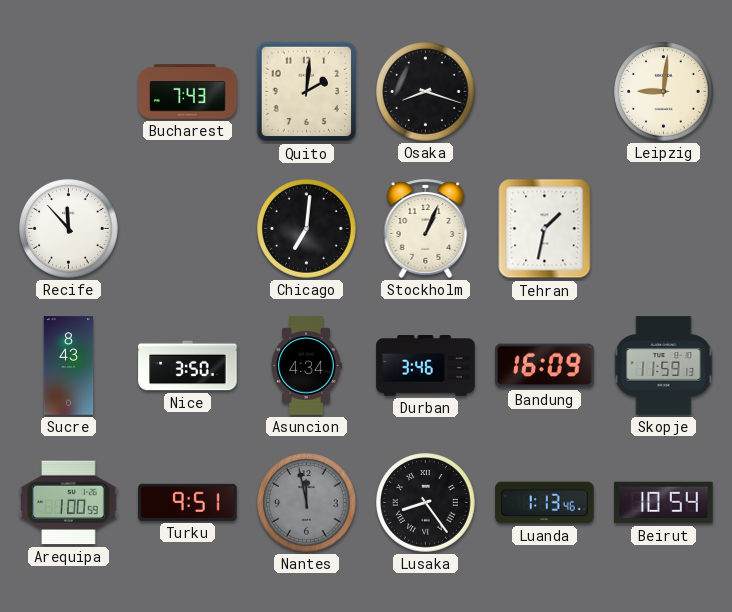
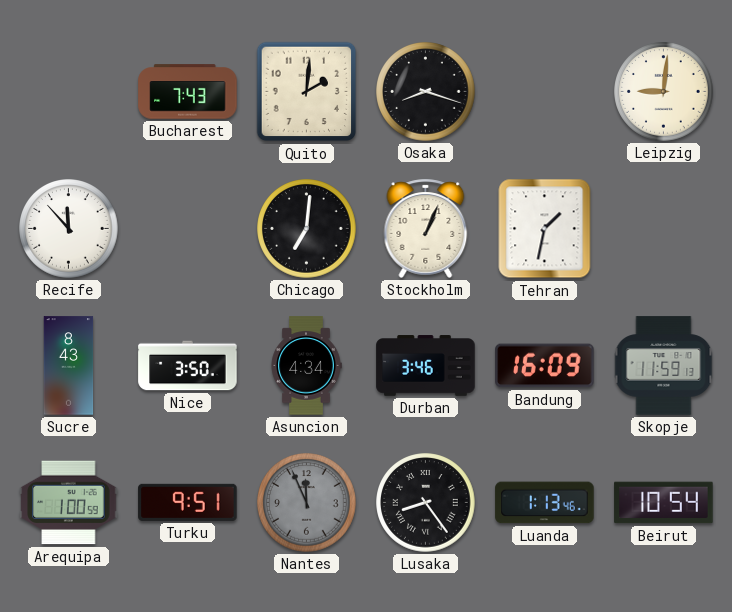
Nantes: 11:58 -> 11:56
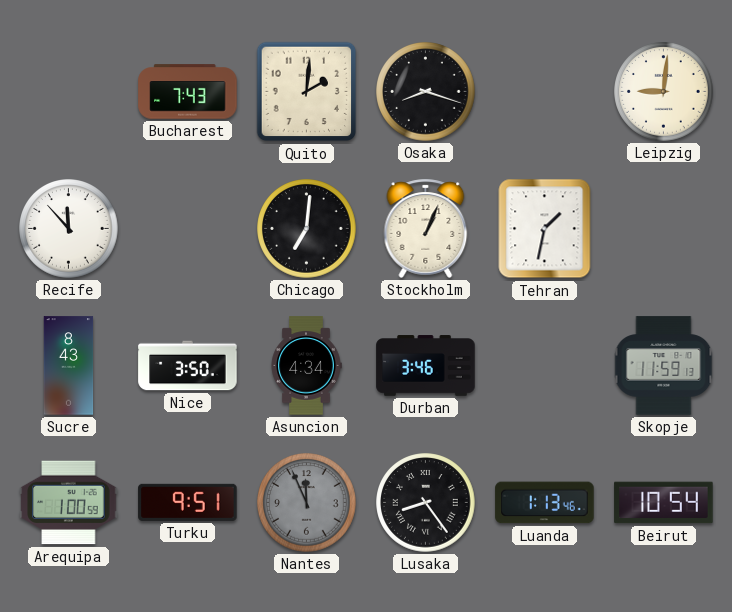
Bandung: 16:09 -> none
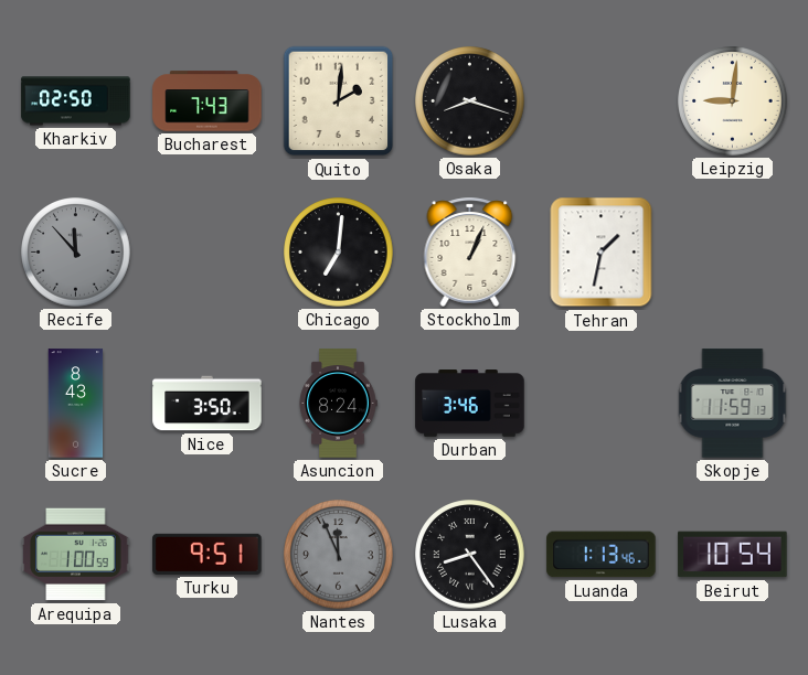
Kharkiv: none -> 02:50
Recife dial: white -> grey
Asuncion: 4:34 -> 8:24
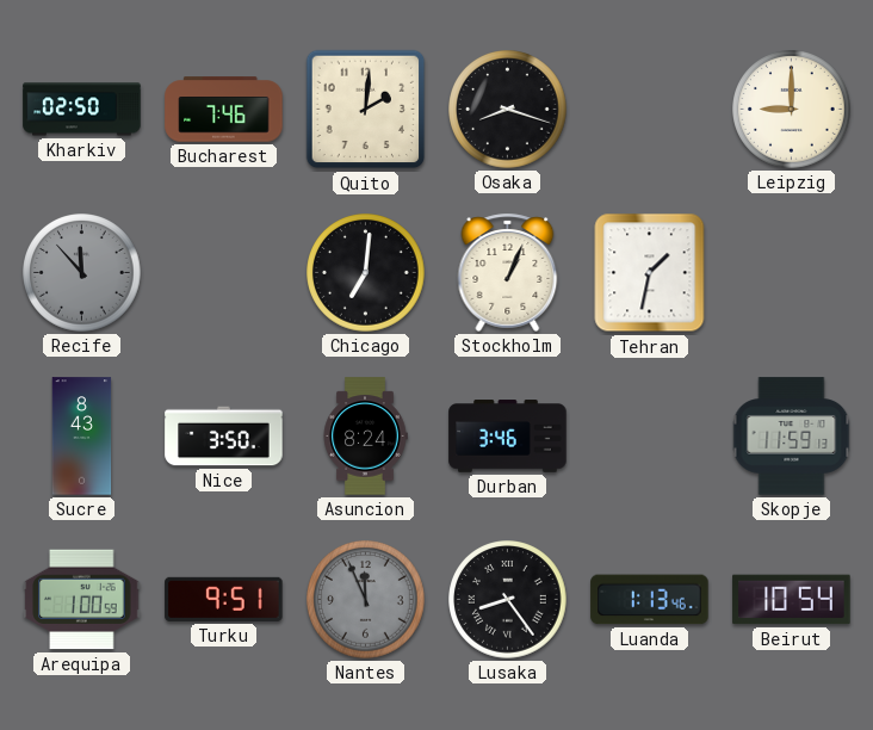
Bucharest: 7:43 -> 7:46
Leipzig: 9:01 -> 9:00
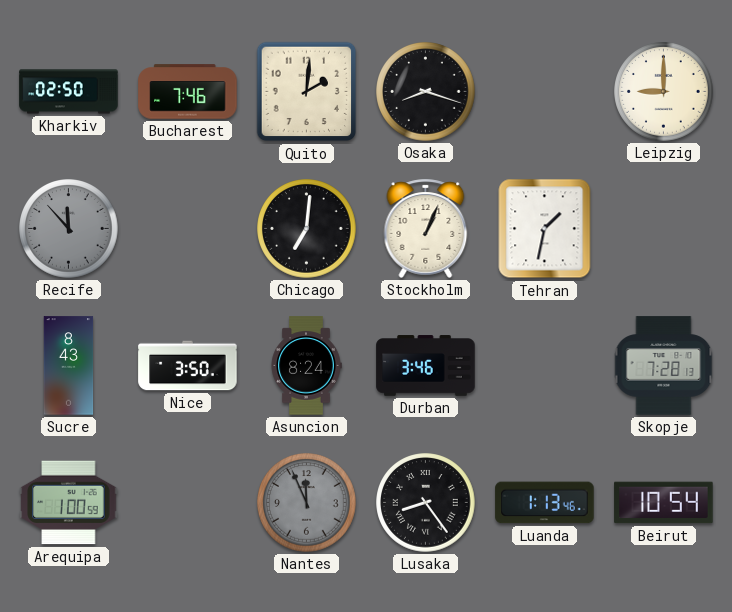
Skopje: 11:59 -> 7:28
Turku: 9:51 -> none
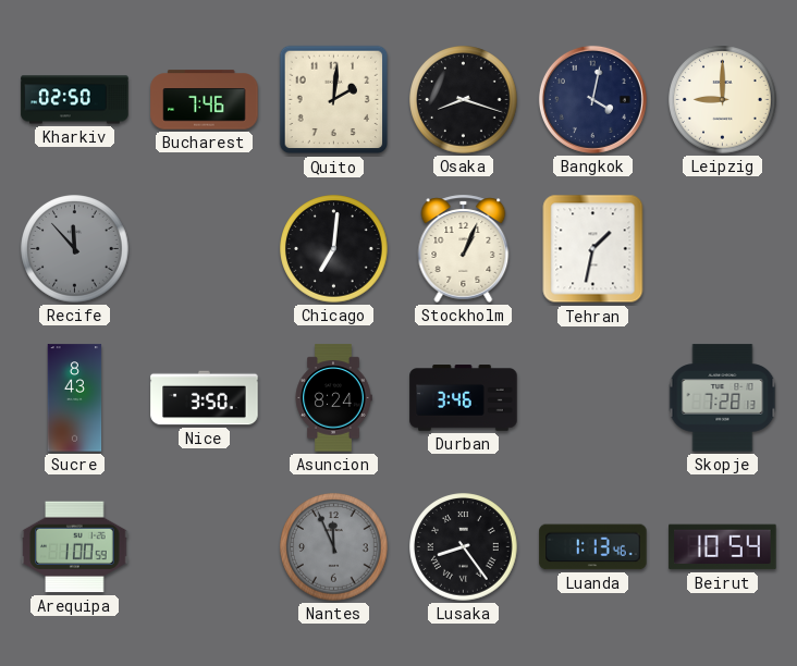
Bangkok: none -> 4:02
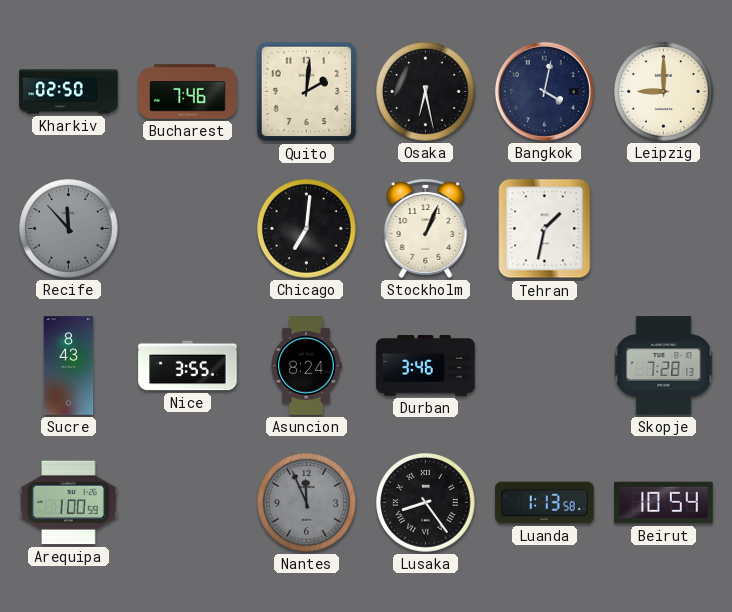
Osaka: 8:18 -> 6:28
Nice: 3:50 -> 3:55
Luanda: 1:13:46 -> 1:13:58
